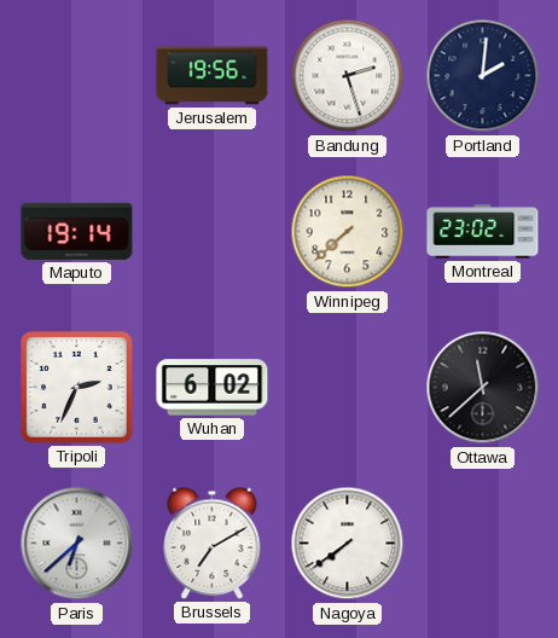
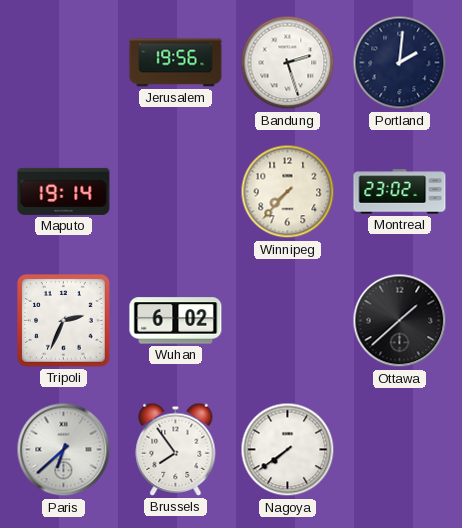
Winnipeg: 7:38 -> 7:37
Ottawa: 11:38 -> 1:38
Brussels: 7:10 -> 7:54
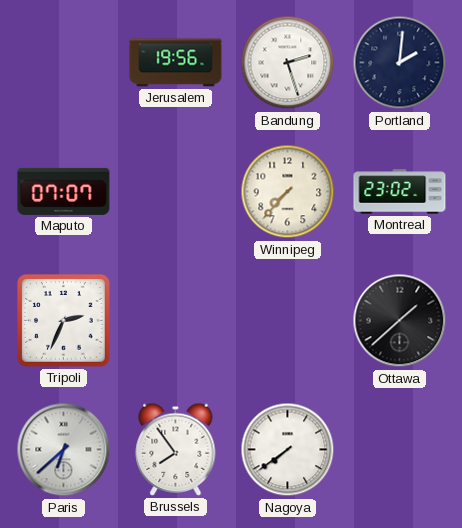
Maputo: 19:14 -> 07:07
Wuhan: 6:02 -> none
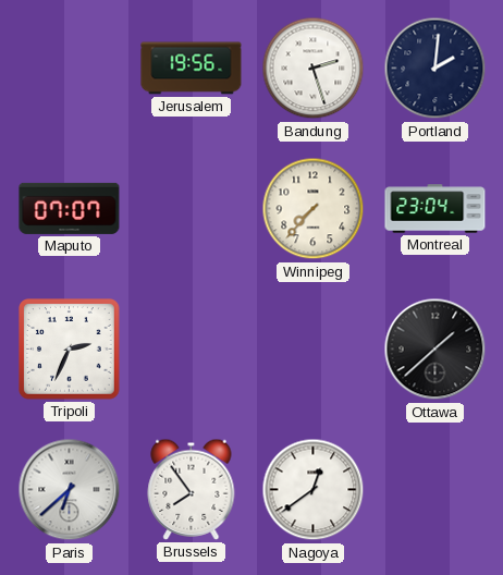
Montreal: 23:02 -> 23:04
Nagoya: 7:39 -> 12:39
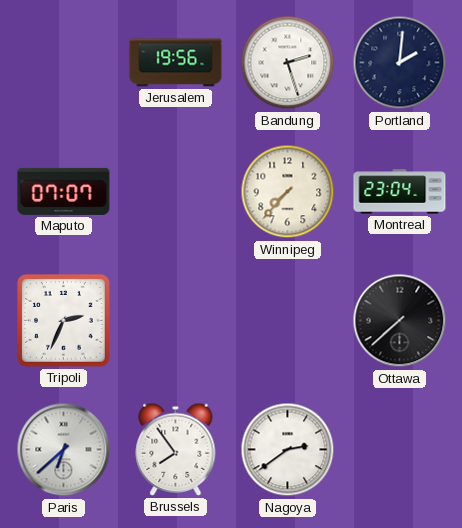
Ottawa: 1:38 -> 7:38
Nagoya: 12:39 -> 2:39
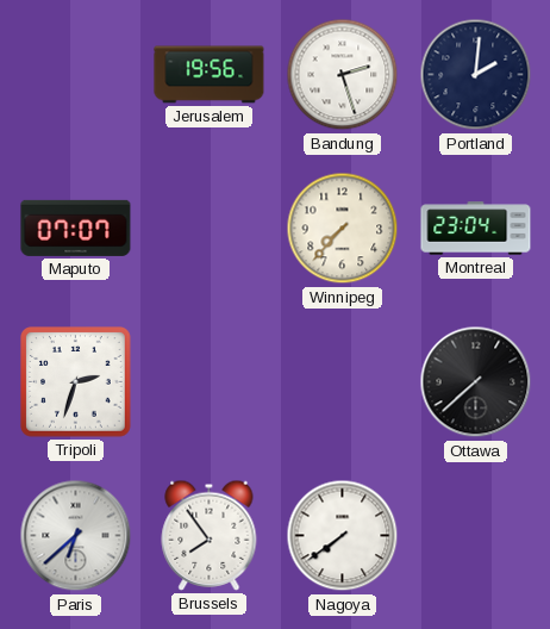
Tripoli: 2:34 -> 2:33
Nagoya: 2:39 -> 7:39
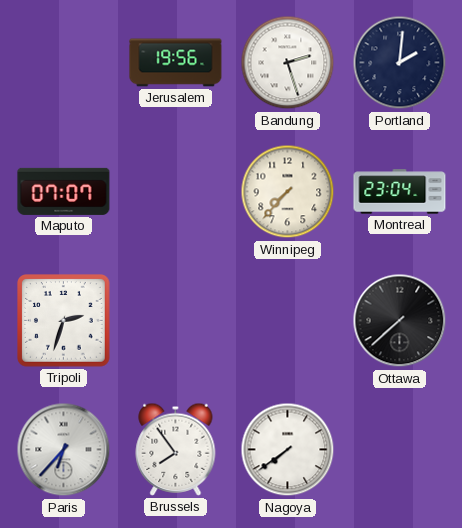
Paris: 6:38 -> 6:37
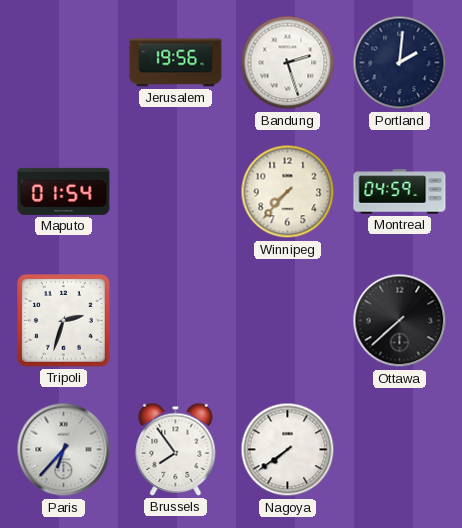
Maputo: 07:07 -> 01:54
Montreal: 23:04 -> 04:59
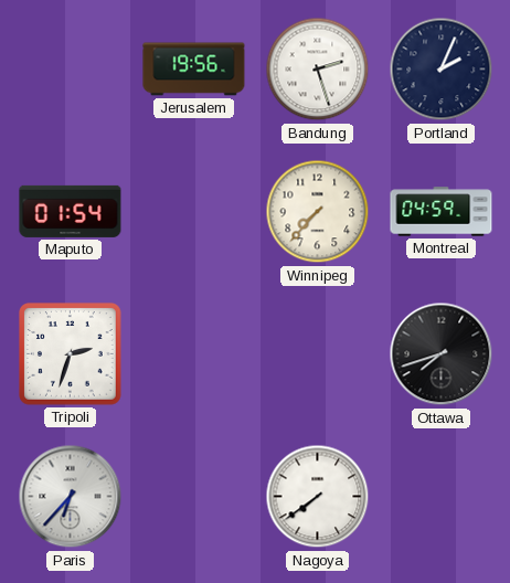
Portland: 2:01 -> 2:04
Ottawa: 7:38 -> 7:42
Brussels: 7:54 -> none
